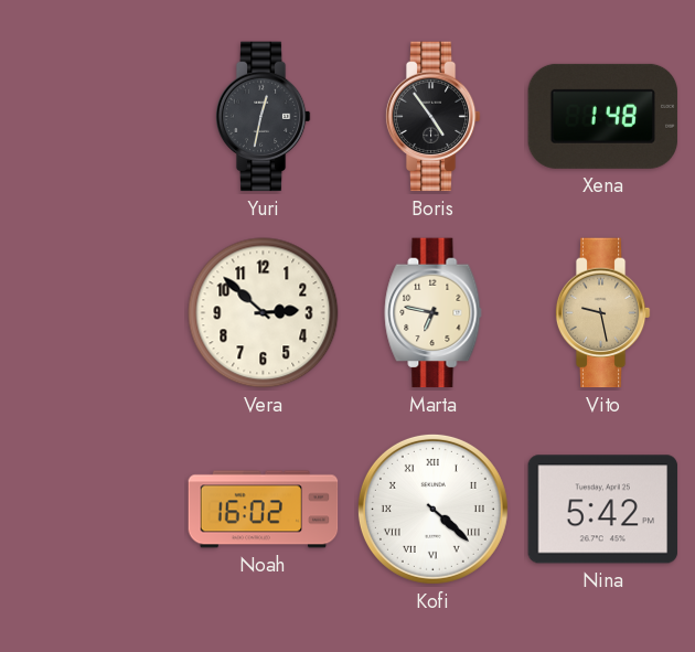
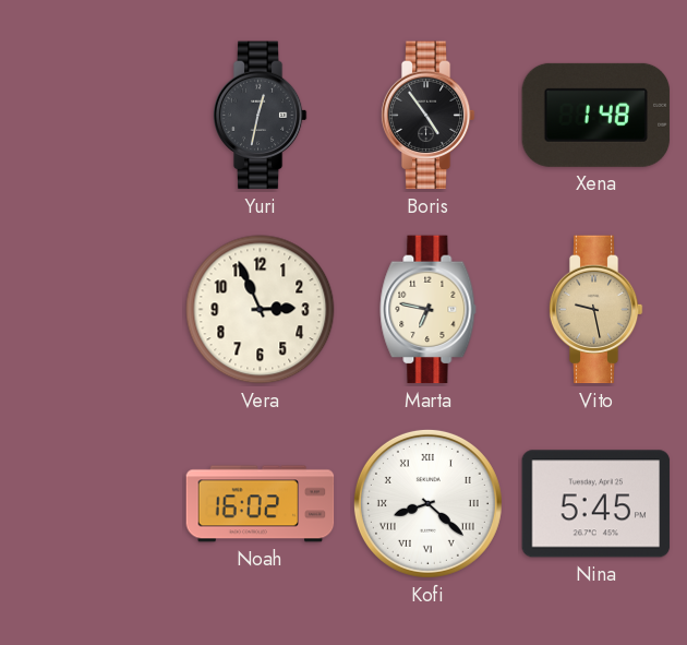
Vera: 2:52 -> 2:56
Kofi: 4:22 -> 8:22
Nina: 5:42 -> 5:45
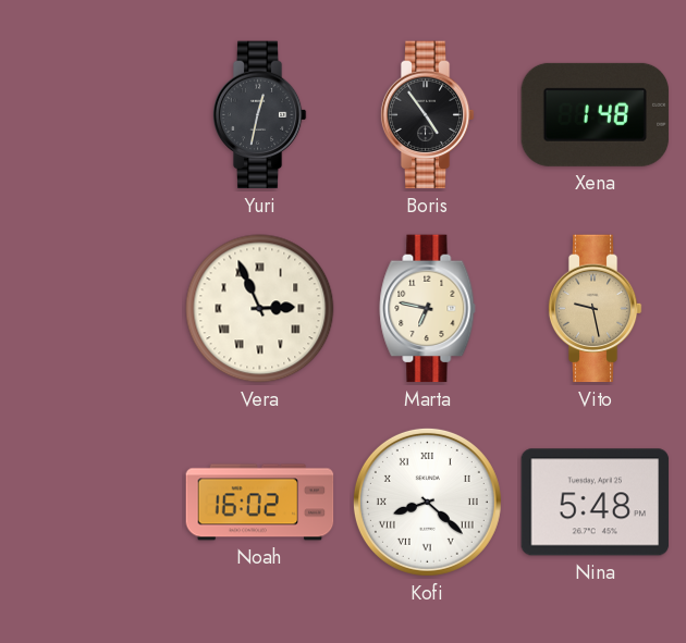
Vera numerals: Arabic -> Roman
Nina: 5:45 -> 5:48
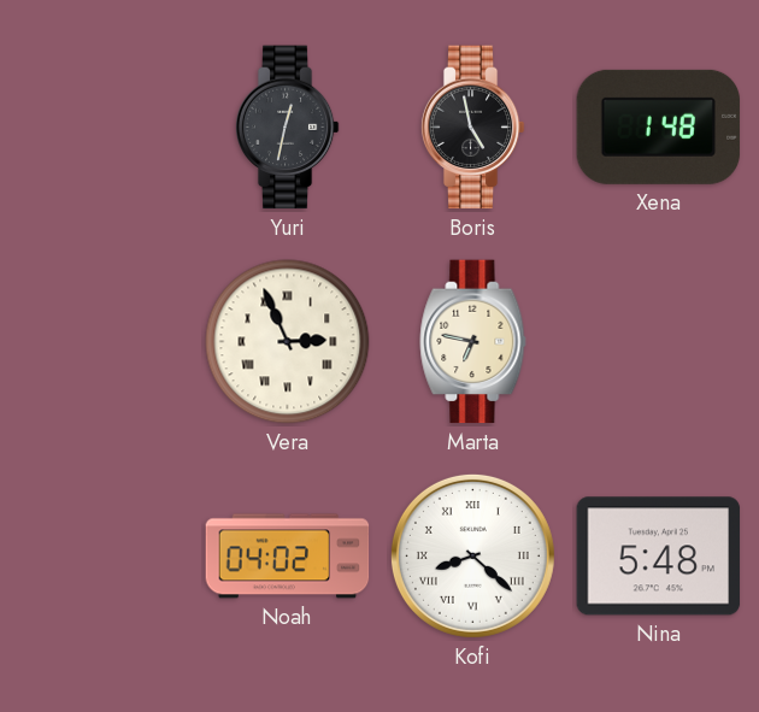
Boris: 4:54 -> 4:58
Vito: 9:28 -> none
Noah: 16:02 -> 04:02
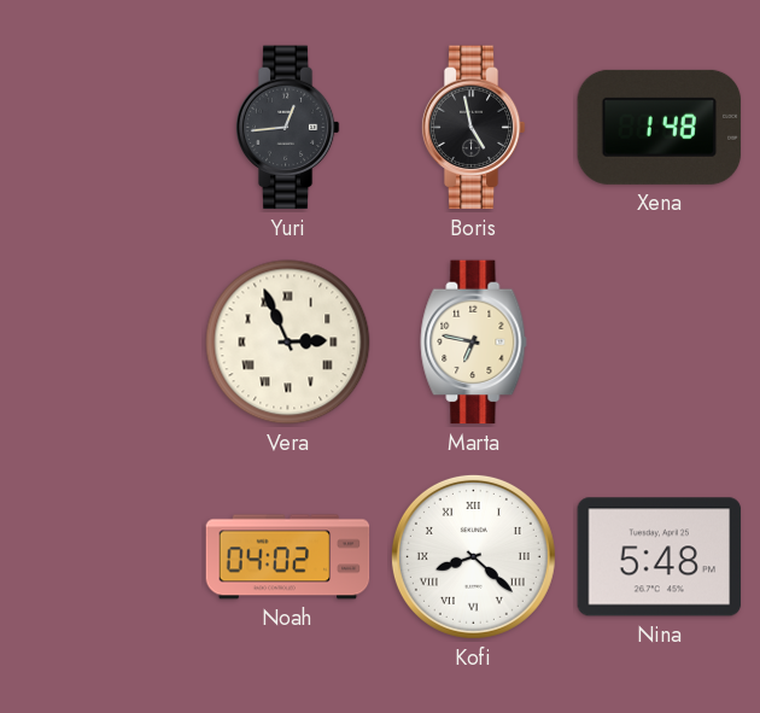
Yuri: 12:32 -> 12:44
